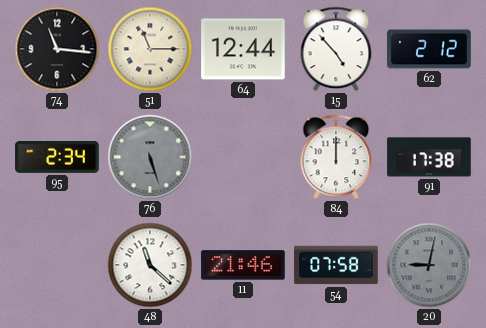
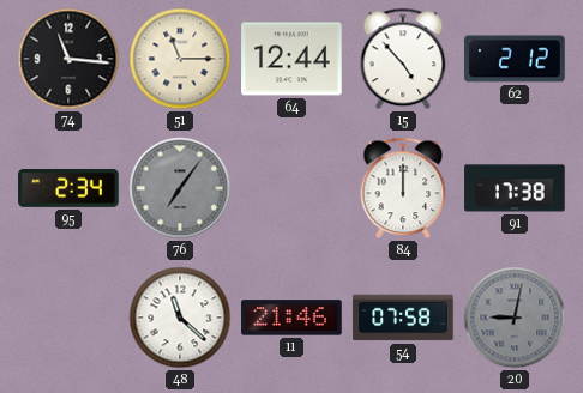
76: 5:27 -> 7:06
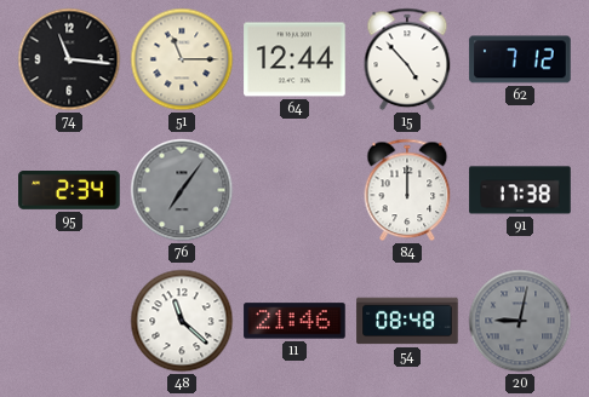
62: 2:12 -> 7:12
54: 07:58 -> 08:48
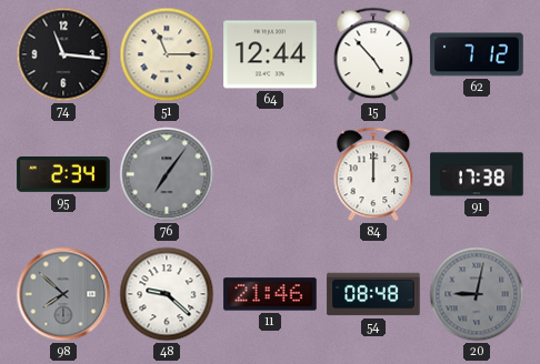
98: none -> 7:52
48: 11:22 -> 9:22
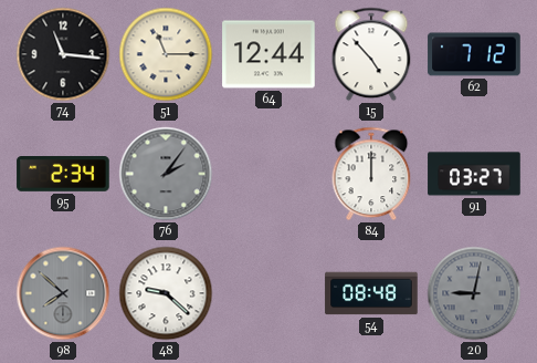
76: 7:06 -> 2:06
91: 17:38 -> 03:27
11: 21:46 -> none
